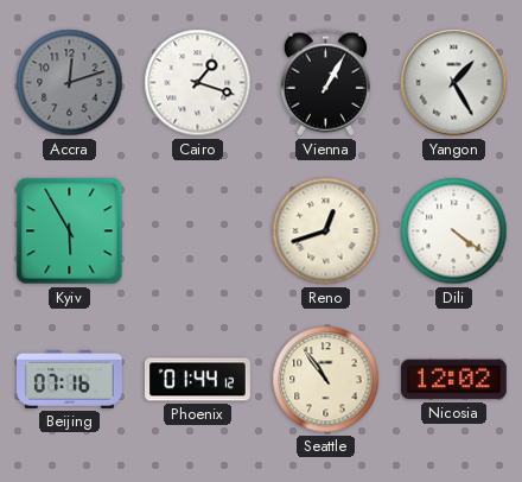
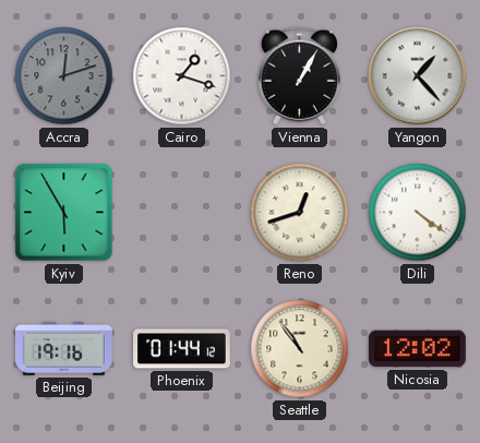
Yangon: 1:25 -> 1:23
Beijing: 07:16 -> 19:16
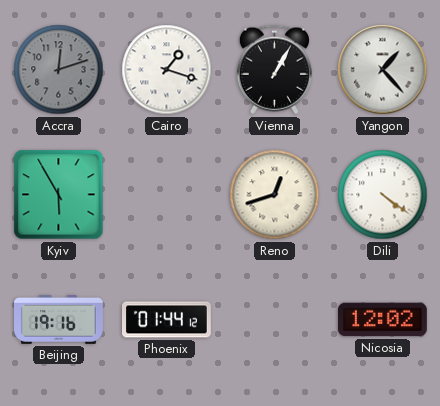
Seattle: 10:54 -> none
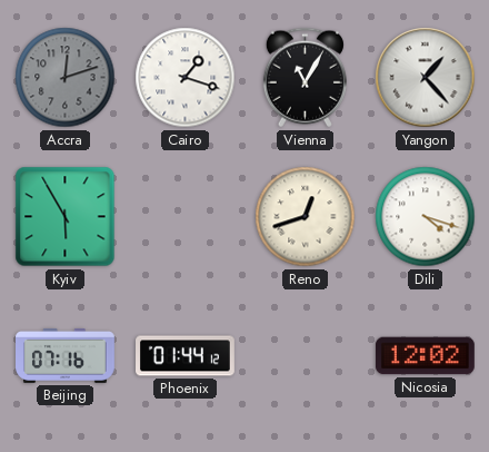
Vienna: 1:05 -> 11:05
Dili: 4:21 -> 4:18
Beijing: 19:16 -> 07:16
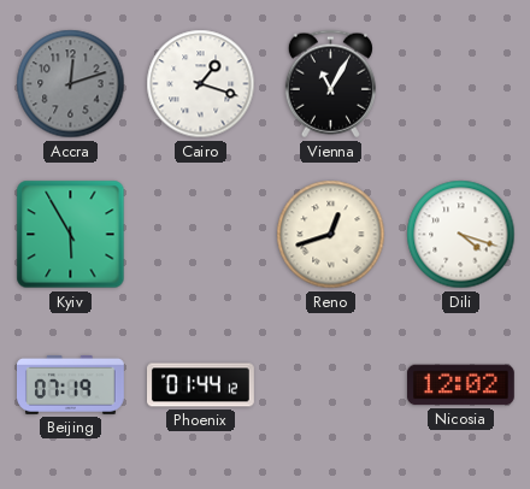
Yangon: 1:23 -> none
Beijing: 07:16 -> 07:19
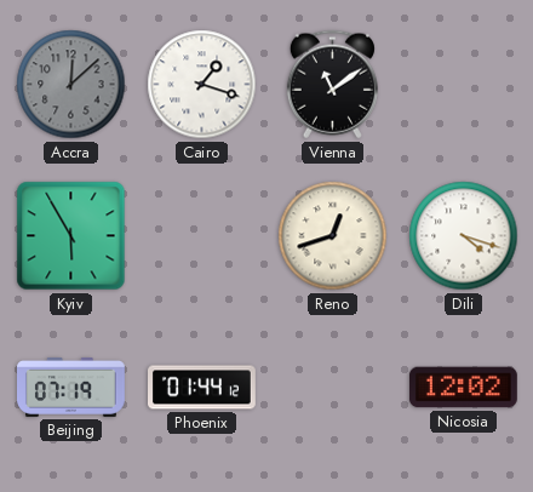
Accra: 12:12 -> 12:08
Vienna: 11:05 -> 11:09
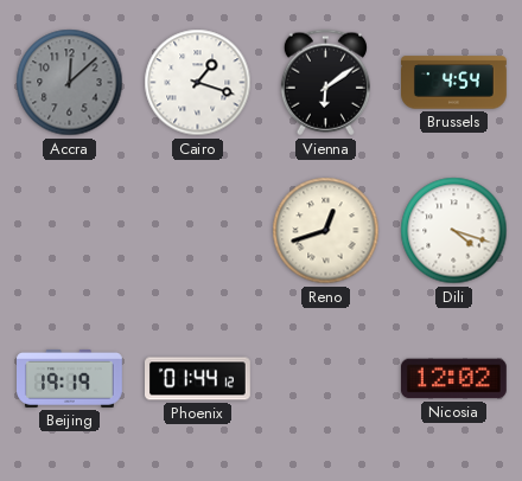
Vienna: 11:09 -> 6:09
Brussels: none -> 4:54
Kyiv: 5:55 -> none
Beijing: 07:19 -> 19:19
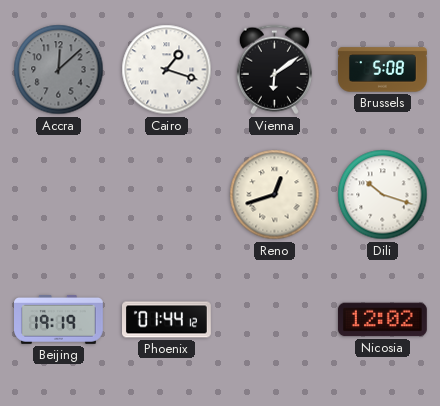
Brussels: 4:54 -> 5:08
Dili: 4:18 -> 10:18
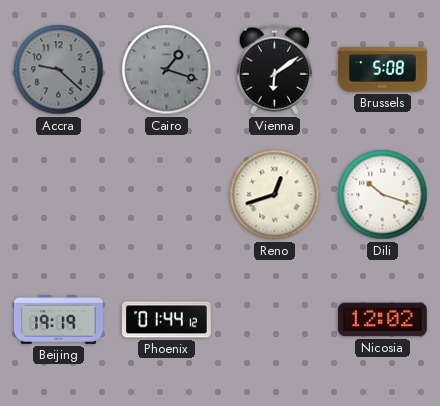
Accra: 12:08 -> 9:22
Cairo dial: white -> grey
